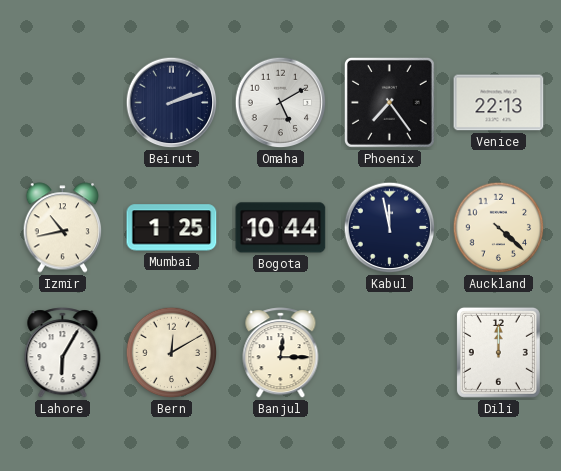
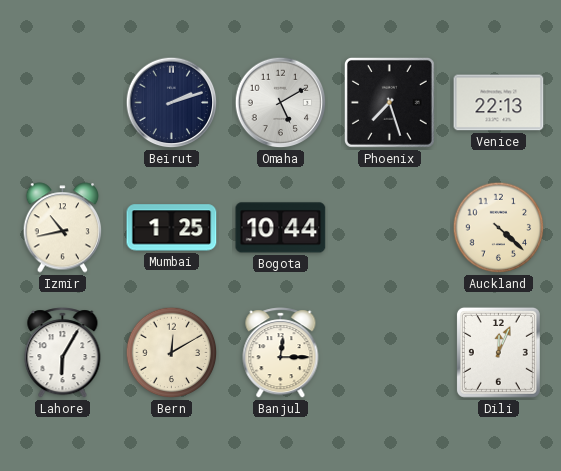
Phoenix: 7:24 -> 7:27
Kabul: 11:58 -> none
Dili: 12:00 -> 12:04
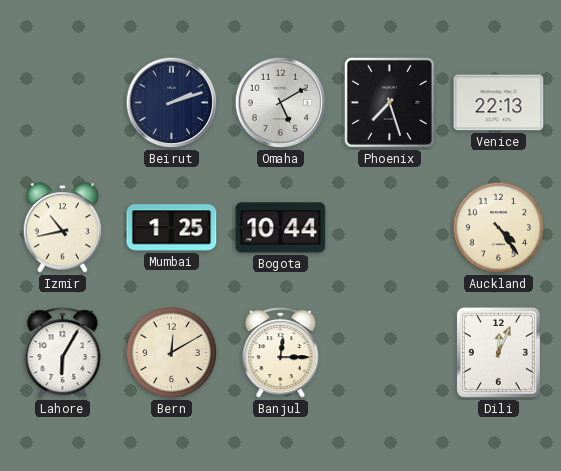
Auckland: 4:22 -> 4:24
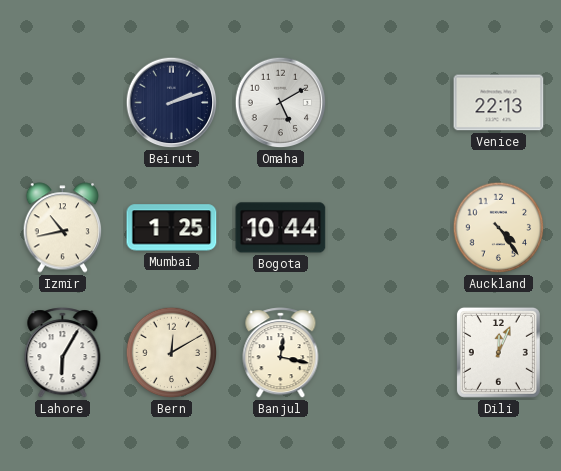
Phoenix: 7:27 -> none
Banjul: 12:15 -> 12:17
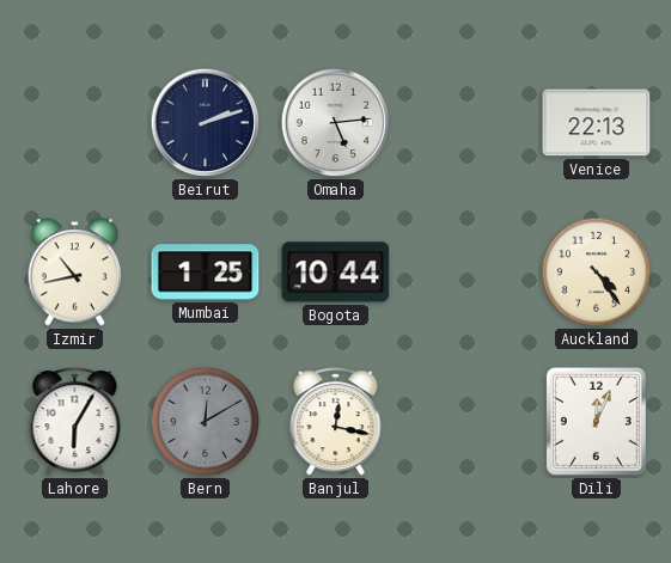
Omaha: 5:10 -> 5:14
Bern dial: cream -> grey
